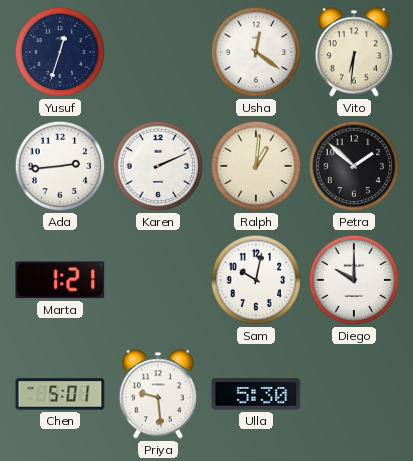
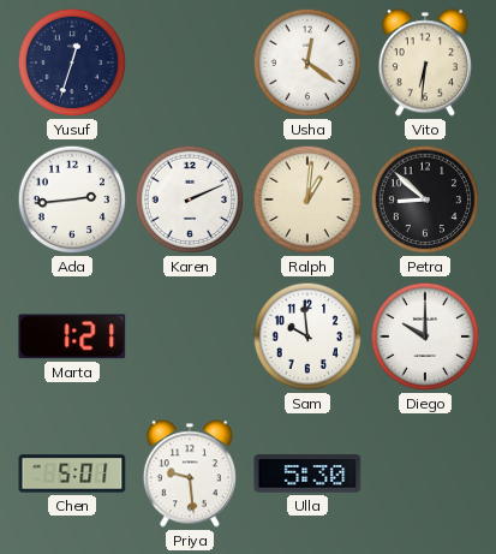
Petra: 1:52 -> 8:52
Sam: 10:02 -> 9:59
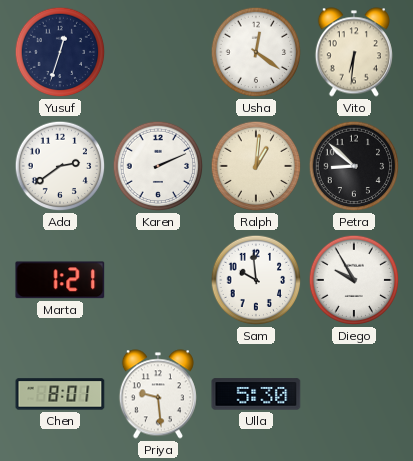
Ada: 2:44 -> 2:39
Diego: 10:00 -> 9:55
Chen: 5:01 -> 8:01
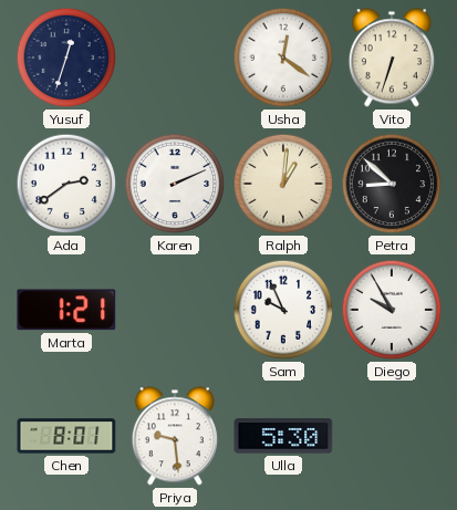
Vito: 6:31 -> 6:33
Sam: 9:59 -> 9:56
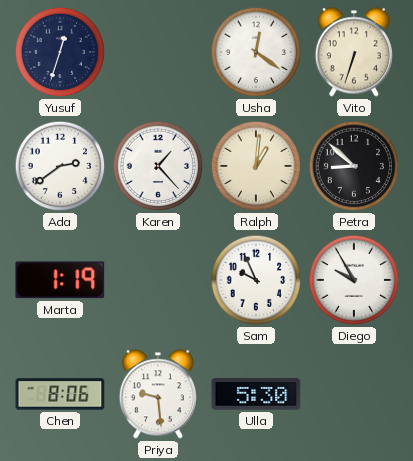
Karen: 2:11 -> 1:23
Marta: 1:21 -> 1:19
Chen: 8:01 -> 8:06
